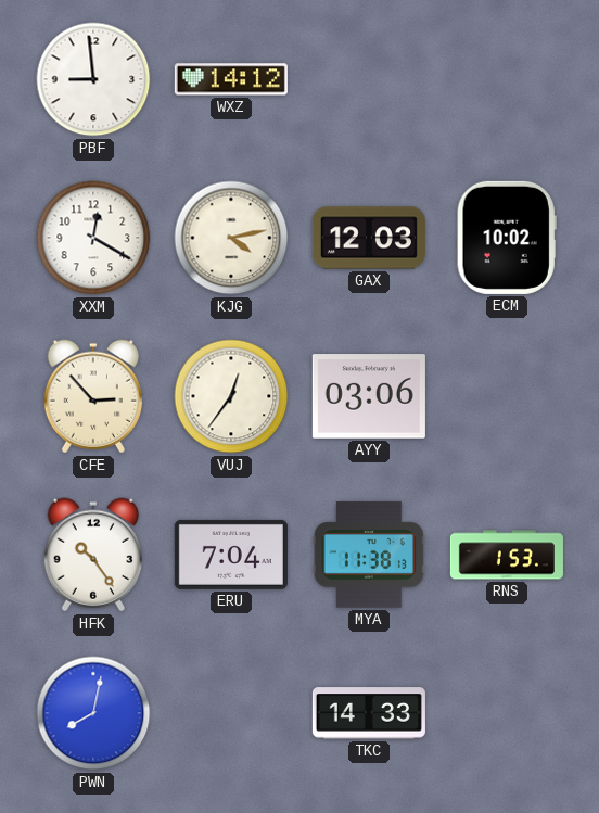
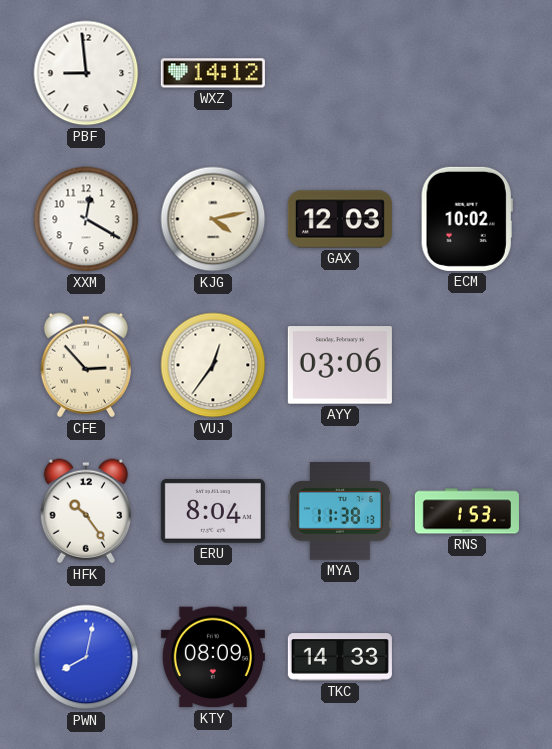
ERU: 7:04 -> 8:04
KTY: none -> 08:09
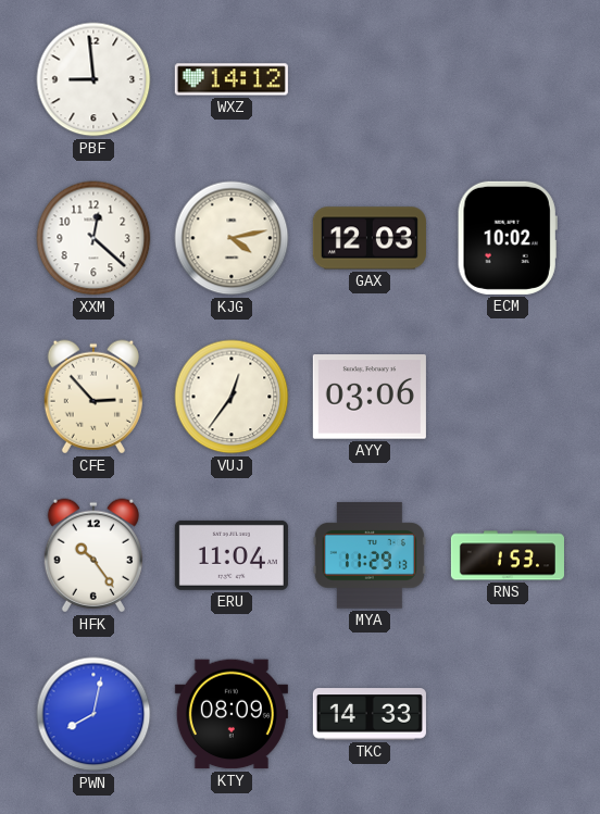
XXM: 12:20 -> 12:22
ERU: 8:04 -> 11:04
MYA: 11:38 -> 11:29
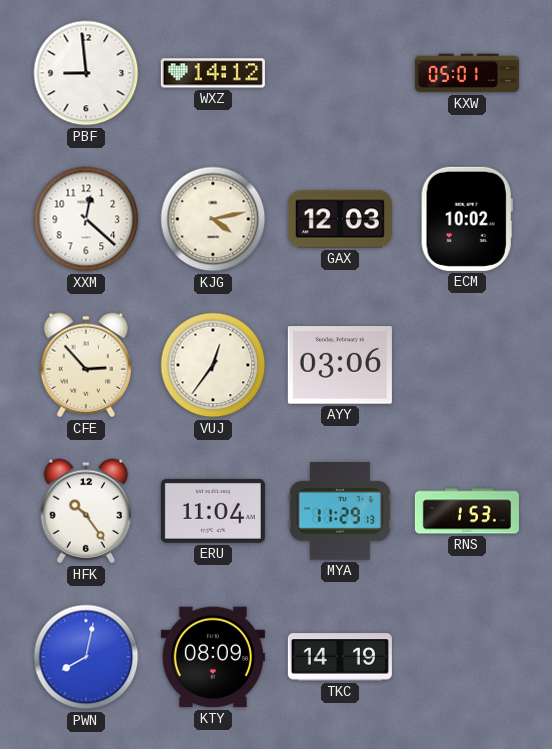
KXW: none -> 05:01
TKC: 14:33 -> 14:19
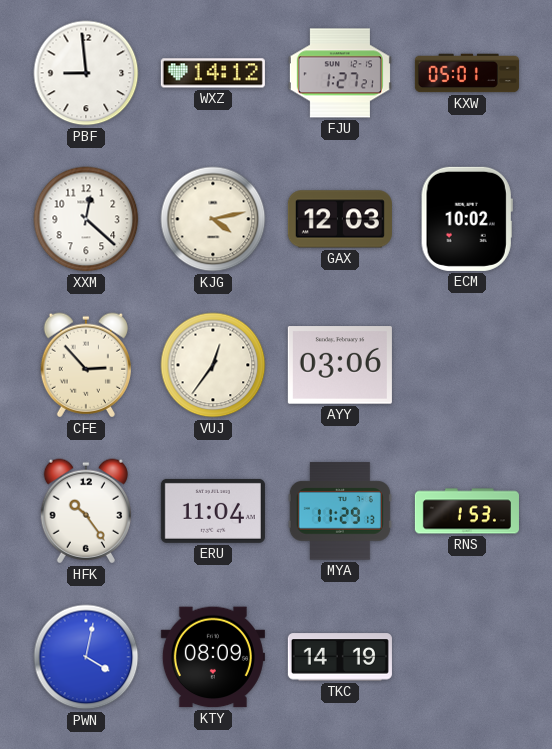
FJU: none -> 1:27
PWN: 8:02 -> 4:02
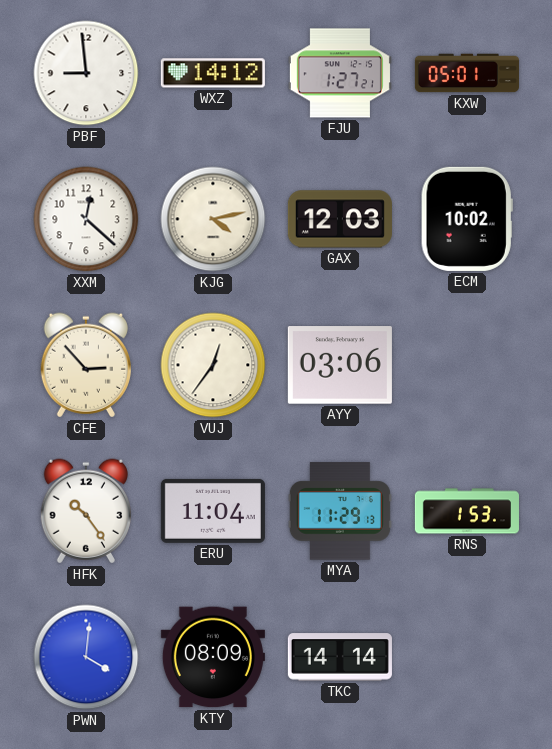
PWN: 4:02 -> 4:01
TKC: 14:19 -> 14:14
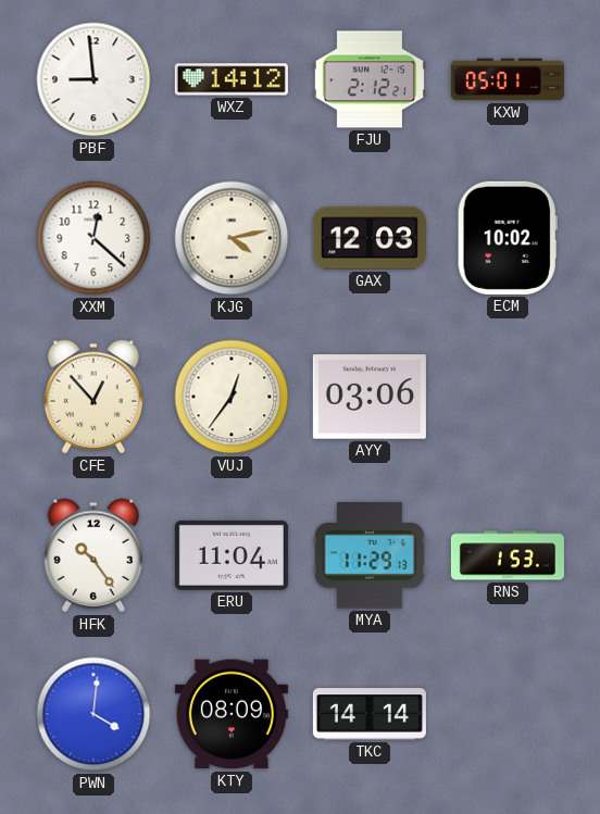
FJU: 1:27 -> 2:12
CFE: 2:53 -> 12:53
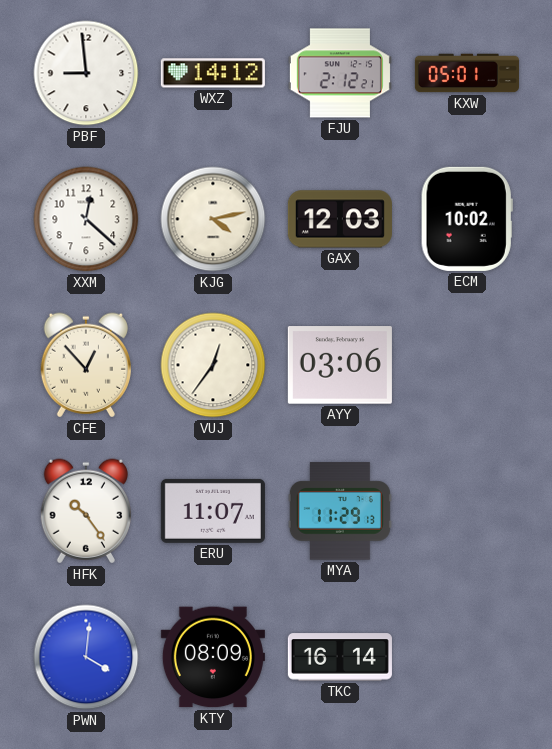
ERU: 11:04 -> 11:07
RNS: 1:53 -> none
TKC: 14:14 -> 16:14
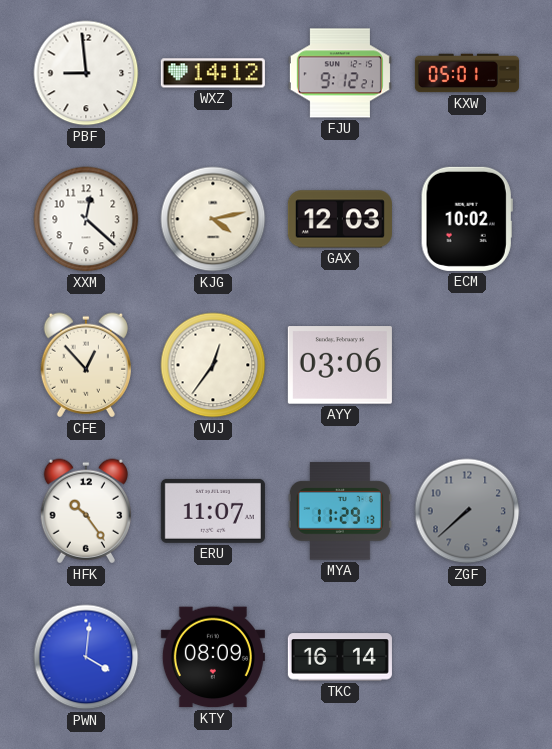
FJU: 2:12 -> 9:12
ZGF: none -> 7:38
